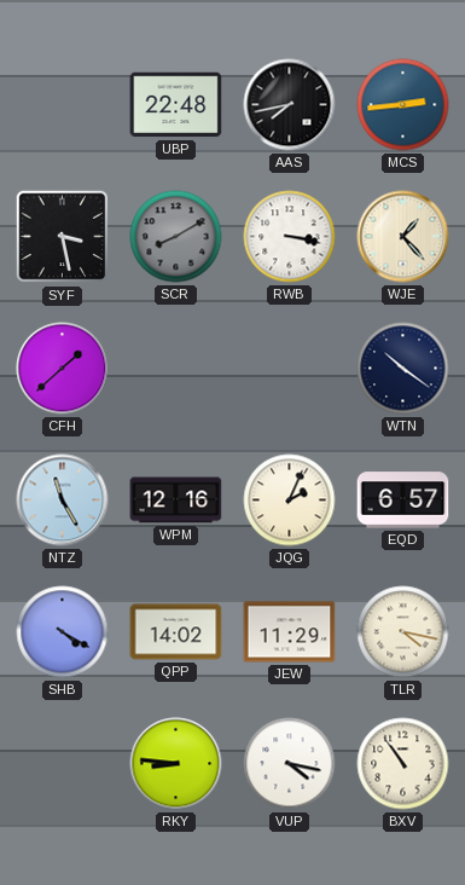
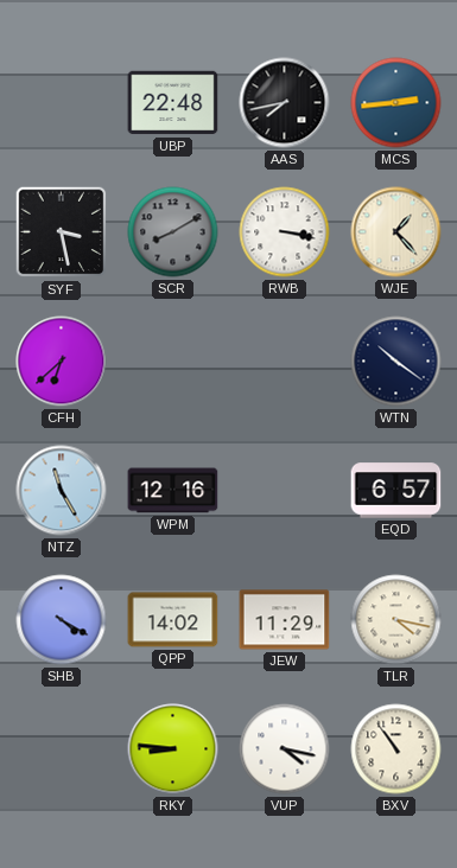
CFH: 1:38 -> 6:38
JQG: 2:04 -> none
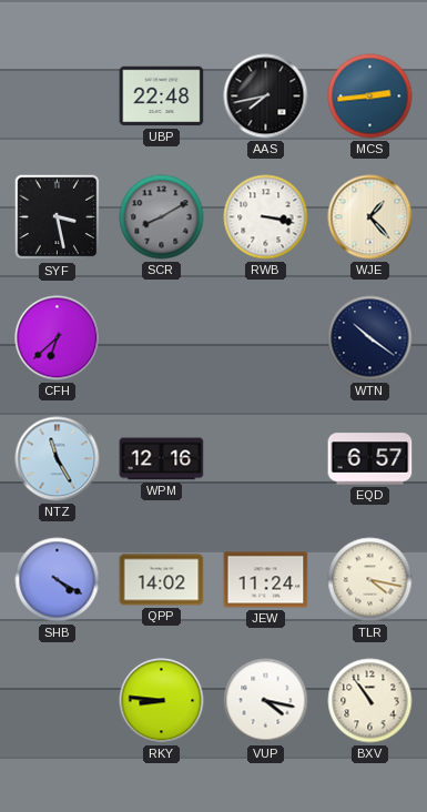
JEW: 11:29 -> 11:24
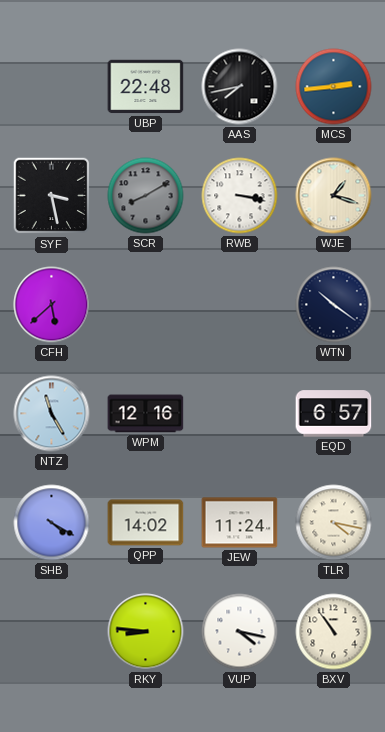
WJE: 1:23 -> 1:18
CFH: 6:38 -> 5:38
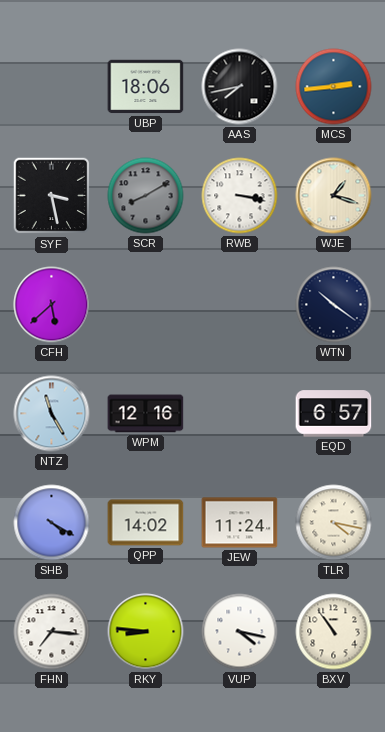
UBP: 22:48 -> 18:06
FHN: none -> 7:16
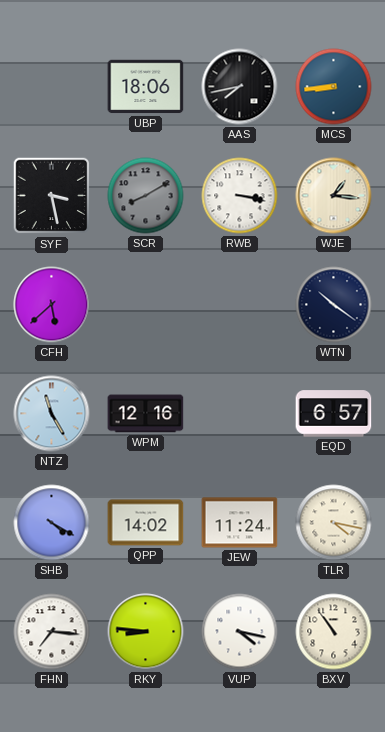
MCS: 2:44 -> 8:44
WJE: 1:18 -> 1:16
